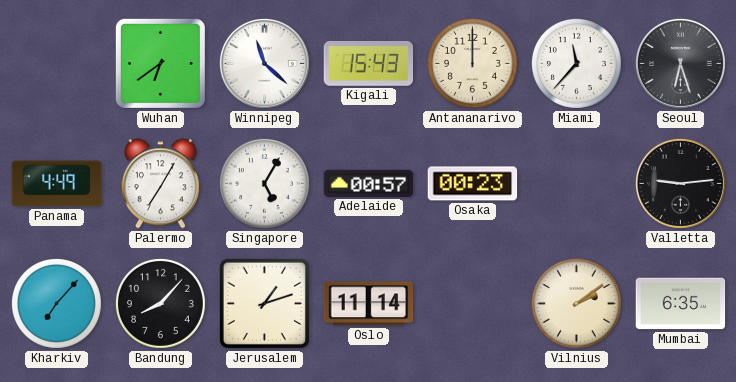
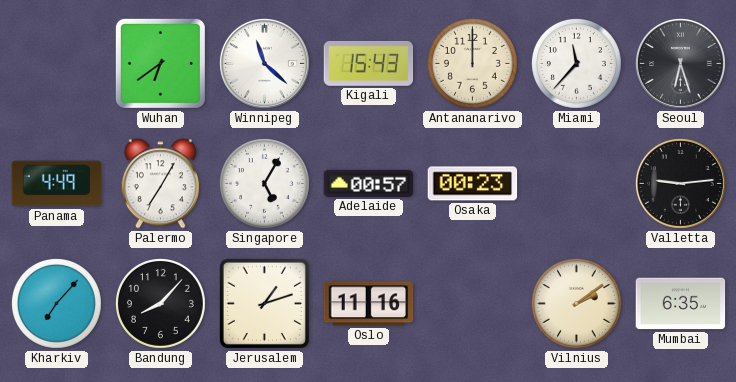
Oslo: 11:14 -> 11:16
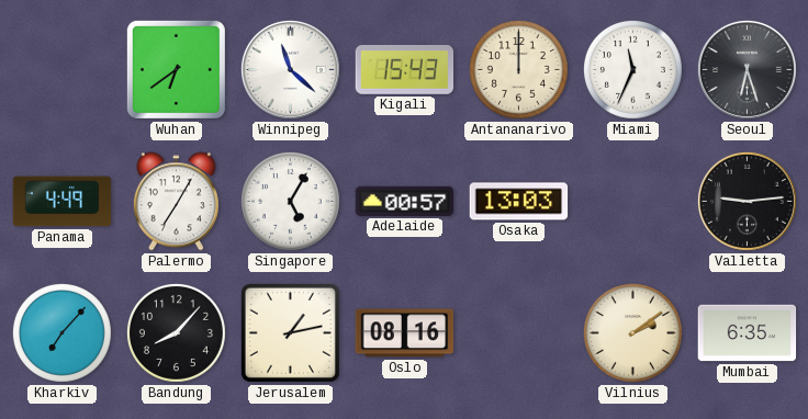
Miami: 11:37 -> 11:34
Osaka: 00:23 -> 13:03
Jerusalem: 1:12 -> 1:13
Oslo: 11:16 -> 08:16
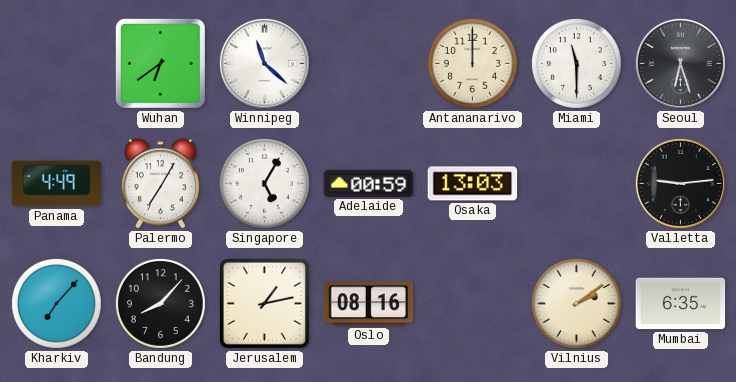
Kigali: 15:43 -> none
Miami: 11:34 -> 11:30
Adelaide: 00:57 -> 00:59
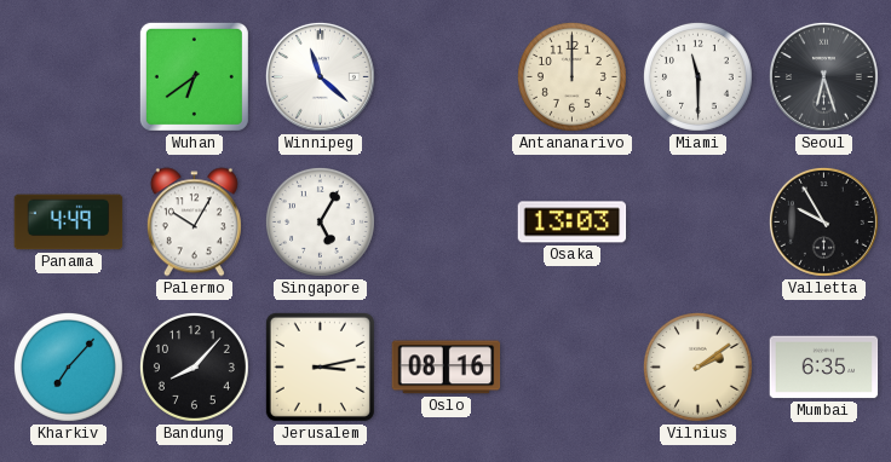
Palermo: 7:05 -> 10:05
Adelaide: 00:59 -> none
Valletta: 9:14 -> 9:55
Jerusalem: 1:13 -> 3:13
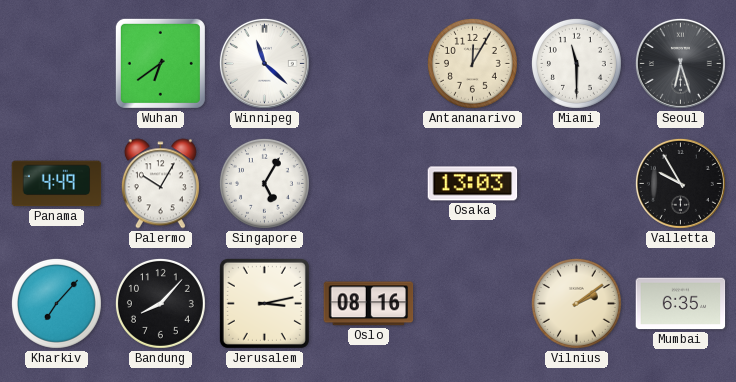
Antananarivo: 12:00 -> 12:05
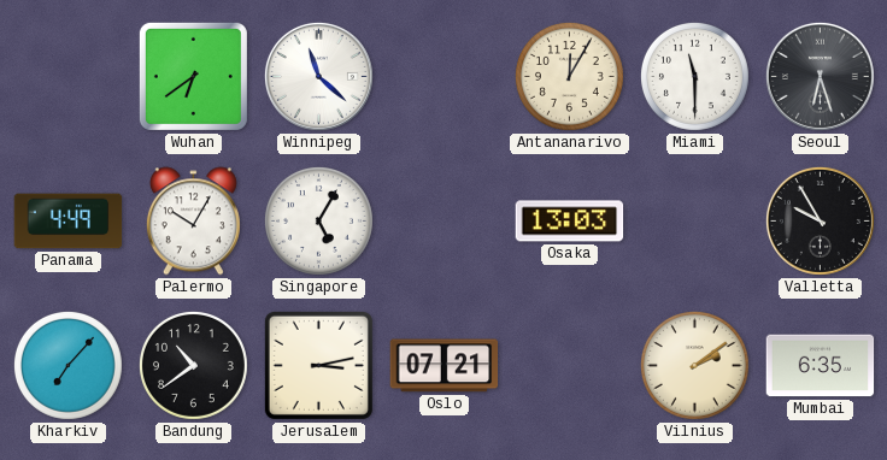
Bandung: 8:07 -> 10:39
Oslo: 08:16 -> 07:21
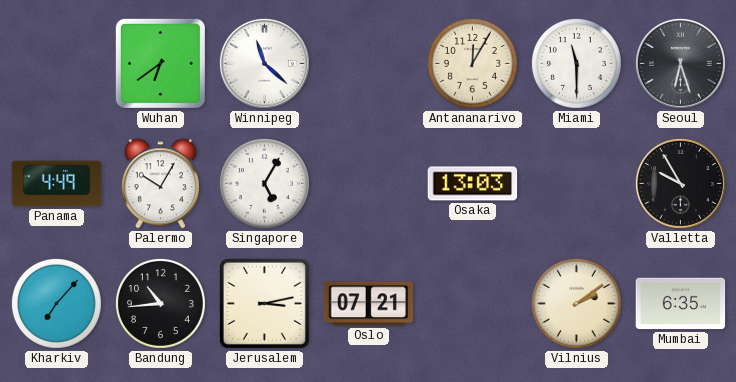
Bandung: 10:39 -> 10:44
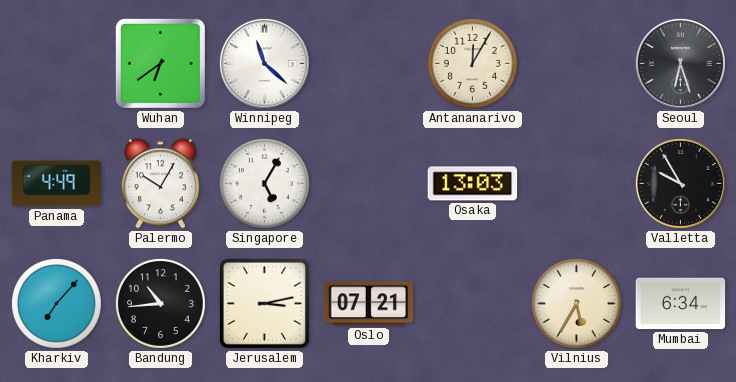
Miami: 11:30 -> none
Vilnius: 2:09 -> 5:35
Mumbai: 6:35 -> 6:34
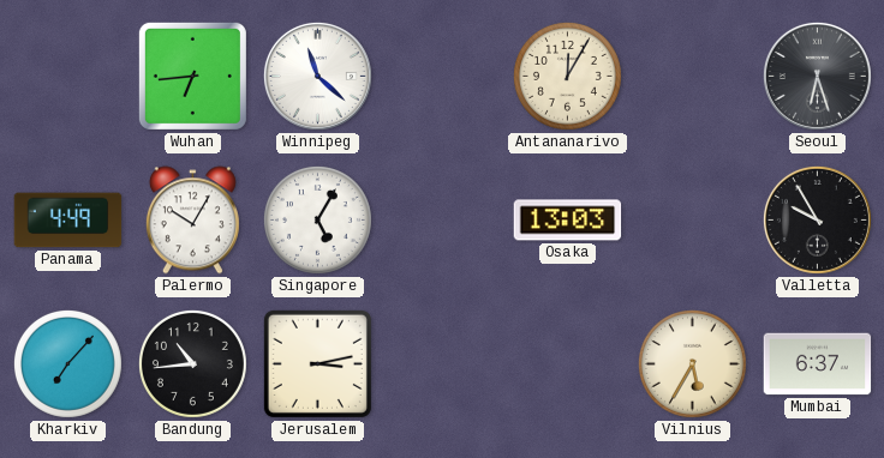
Wuhan: 6:39 -> 6:44
Oslo: 07:21 -> none
Mumbai: 6:34 -> 6:37
